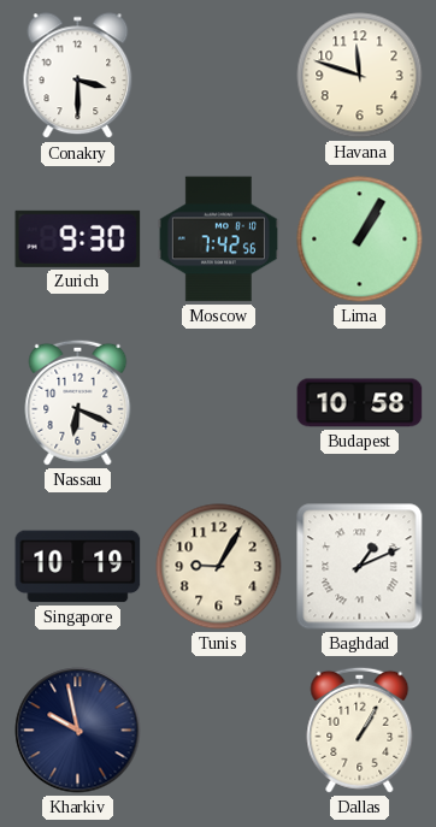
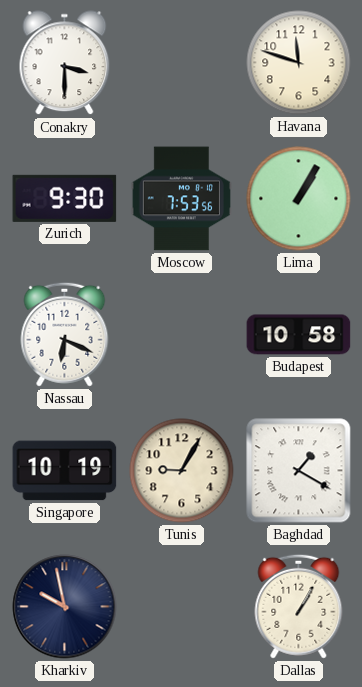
Moscow: 7:42 -> 7:53
Baghdad: 1:11 -> 1:20
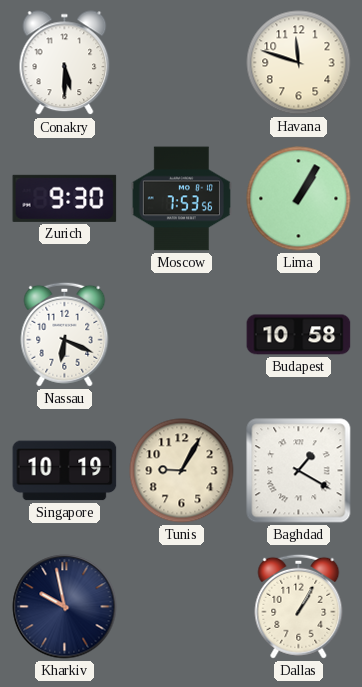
Conakry: 3:30 -> 5:30
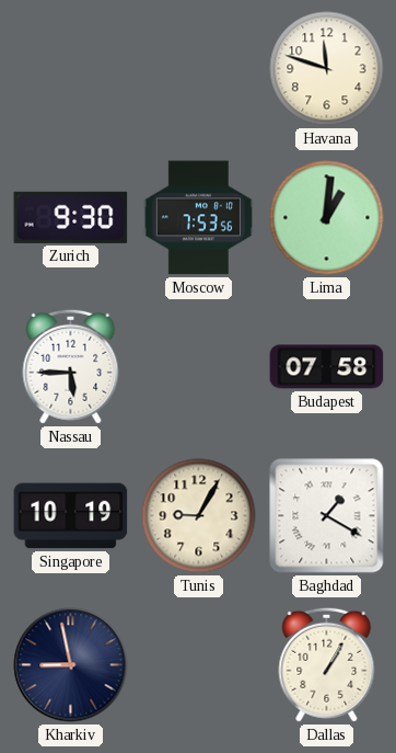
Conakry: 5:30 -> none
Lima: 1:05 -> 1:01
Nassau: 6:19 -> 5:45
Budapest: 10:58 -> 07:58
Kharkiv: 9:58 -> 8:58
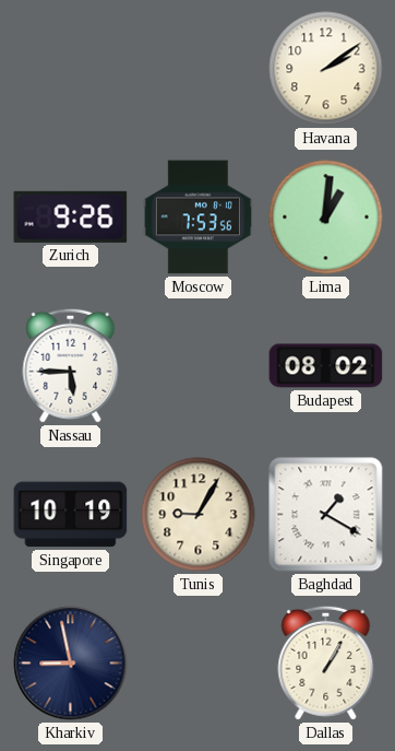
Havana: 11:48 -> 2:09
Zurich: 9:30 -> 9:26
Budapest: 07:58 -> 08:02
